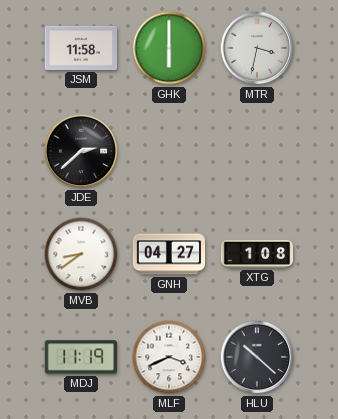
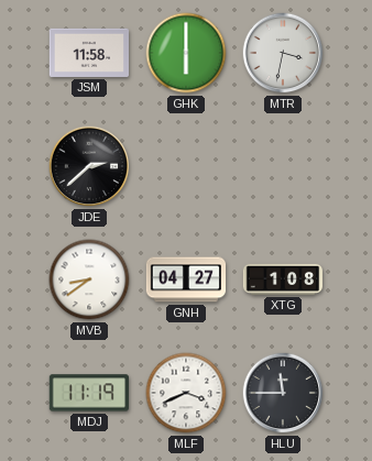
HLU: 10:22 -> 11:45
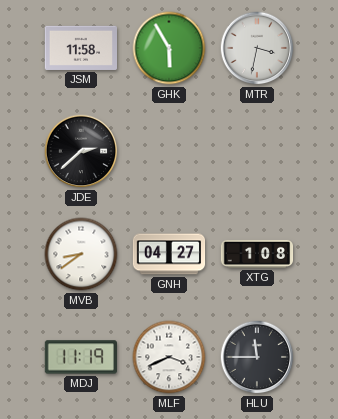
GHK: 6:00 -> 5:55
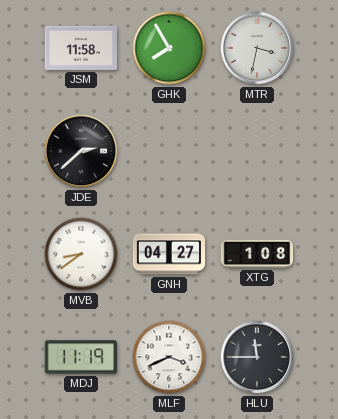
GHK: 5:55 -> 7:55
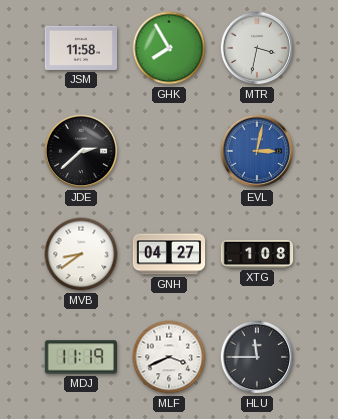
EVL: none -> 3:02
